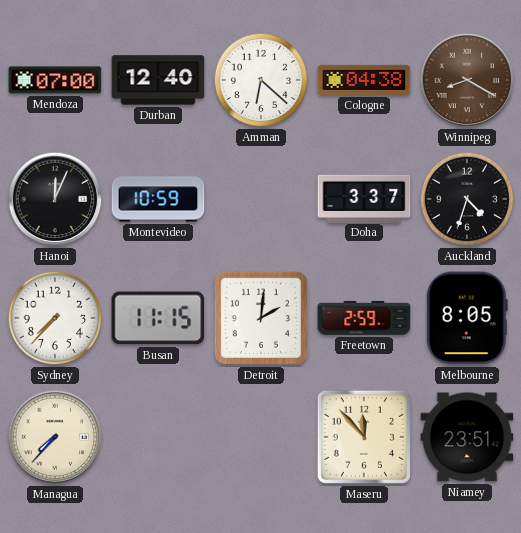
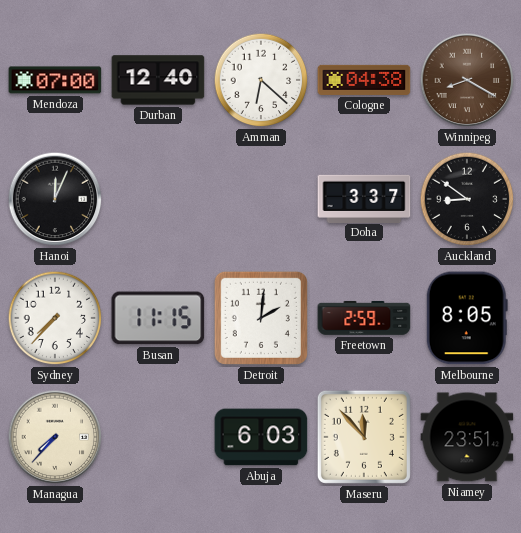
Montevideo: 10:59 -> none
Auckland: 4:33 -> 8:51
Abuja: none -> 6:03
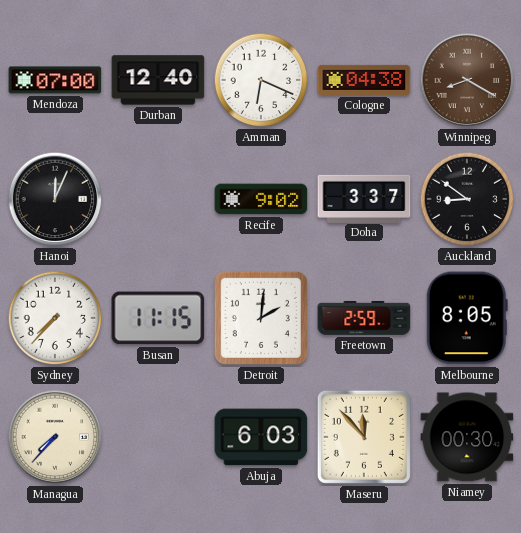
Amman: 6:22 -> 6:19
Recife: none -> 9:02
Niamey: 23:51 -> 00:30
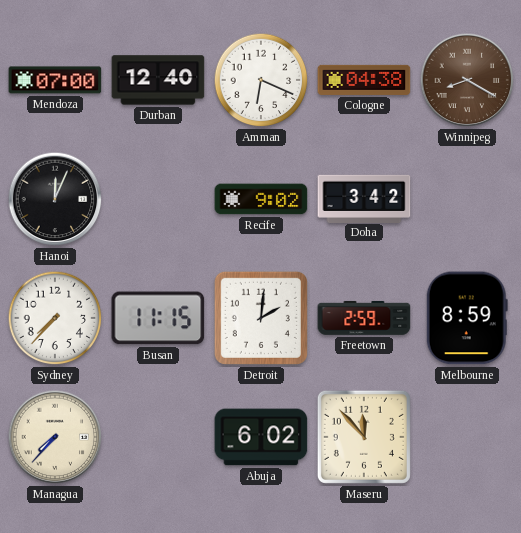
Doha: 3:37 -> 3:42
Auckland: 8:51 -> none
Melbourne: 8:05 -> 8:59
Abuja: 6:03 -> 6:02
Niamey: 00:30 -> none
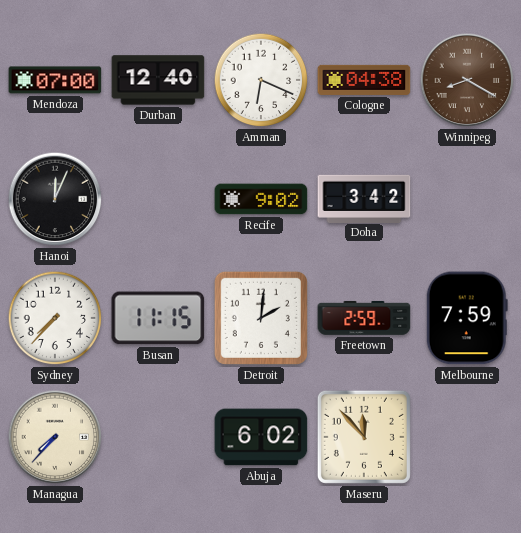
Melbourne: 8:59 -> 7:59
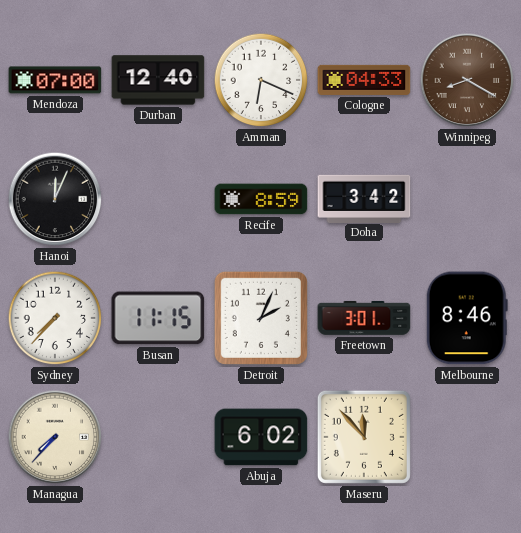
Cologne: 04:38 -> 04:33
Recife: 9:02 -> 8:59
Detroit: 2:01 -> 2:04
Freetown: 2:59 -> 3:01
Melbourne: 7:59 -> 8:46
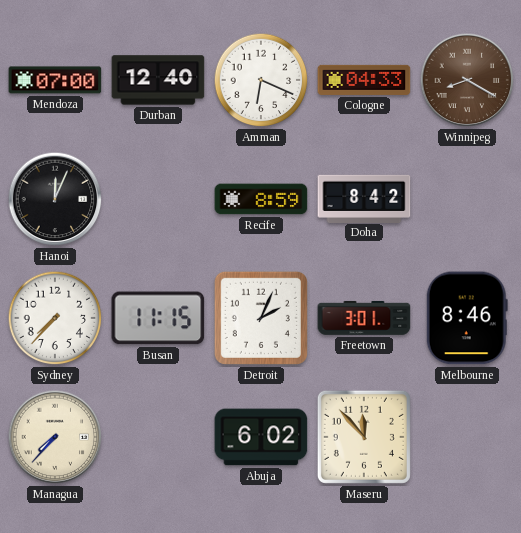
Doha: 3:42 -> 8:42
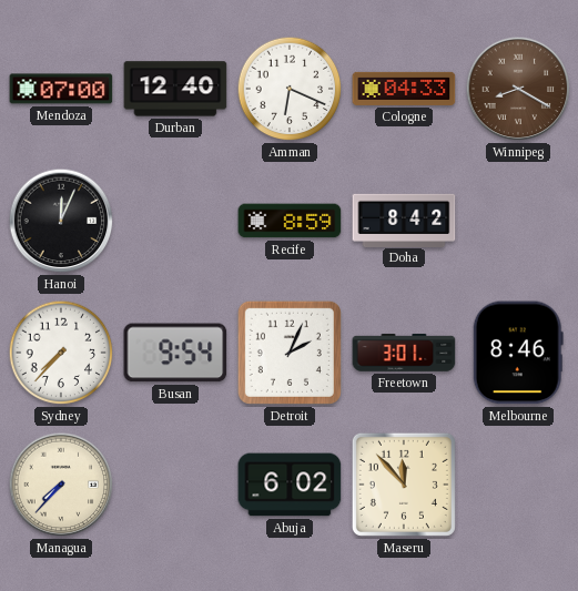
Busan: 11:15 -> 9:54
